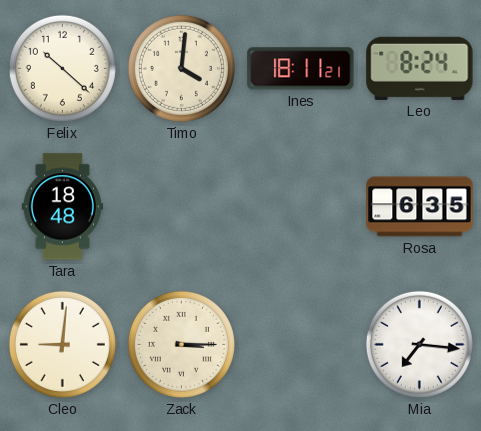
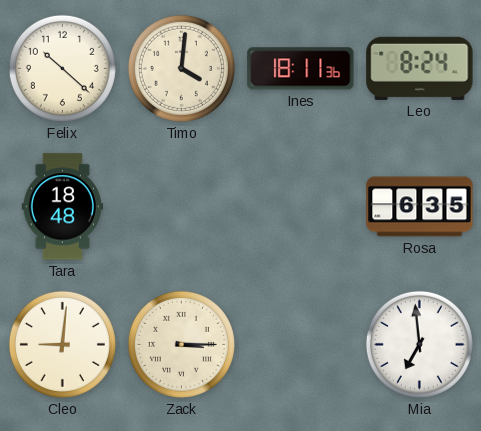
Ines: 18:11:21 -> 18:11:36
Mia: 7:16 -> 6:59
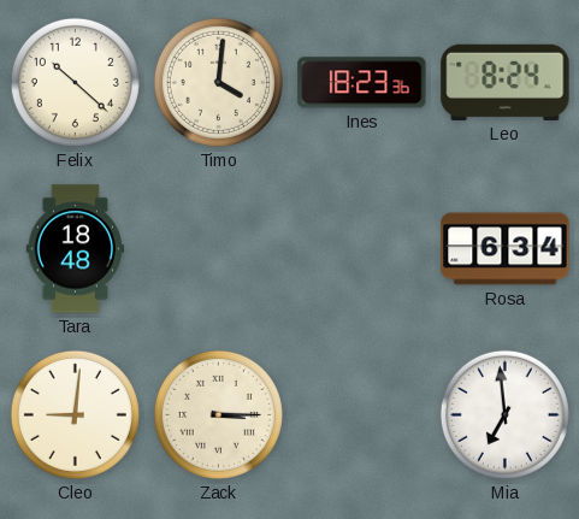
Ines: 18:11 -> 18:23
Rosa: 6:35 -> 6:34
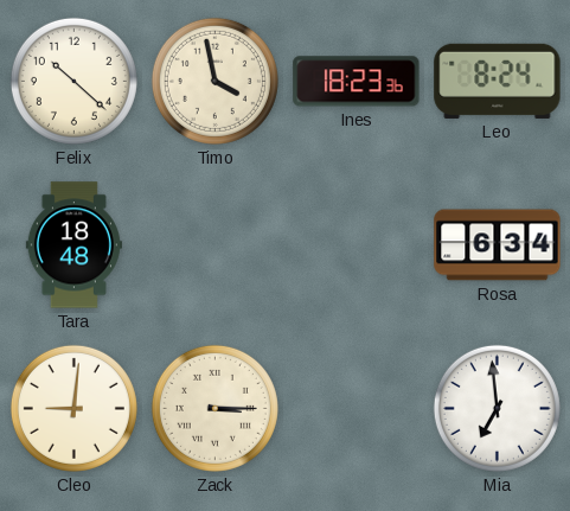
Timo: 4:01 -> 3:58
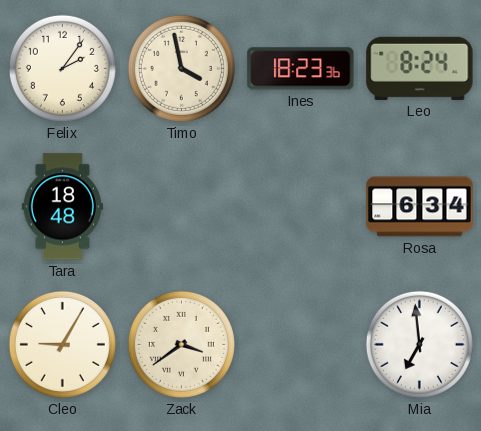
Felix: 10:22 -> 2:06
Cleo: 9:01 -> 9:05
Zack: 3:15 -> 3:39
